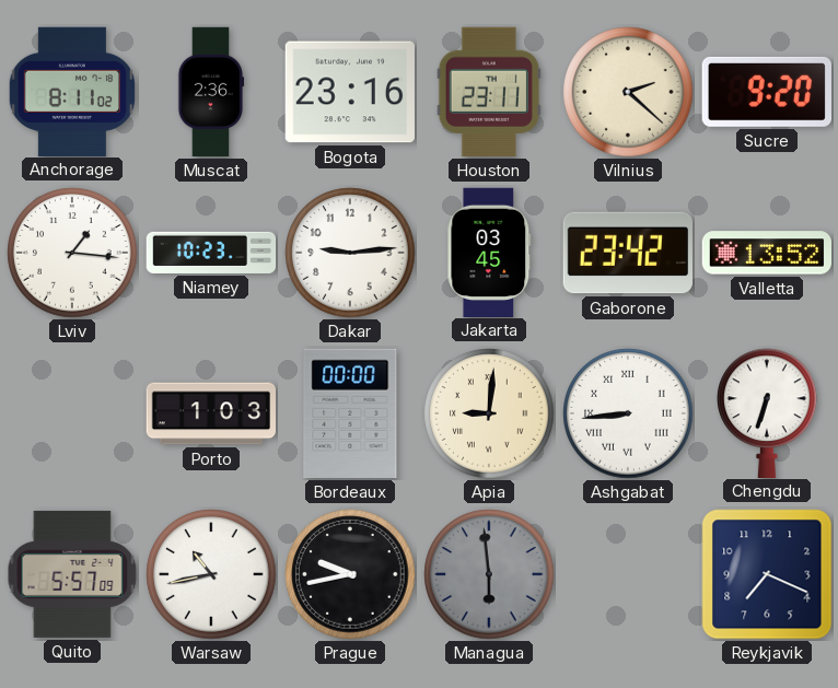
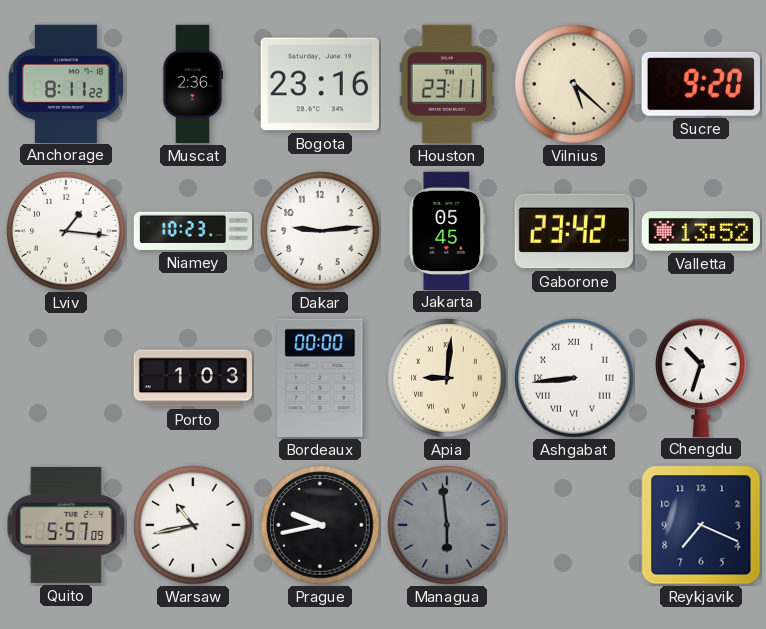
Anchorage: 8:11:02 -> 8:11:22
Vilnius: 2:22 -> 5:22
Jakarta: 03:45 -> 05:45
Chengdu: 6:33 -> 10:33
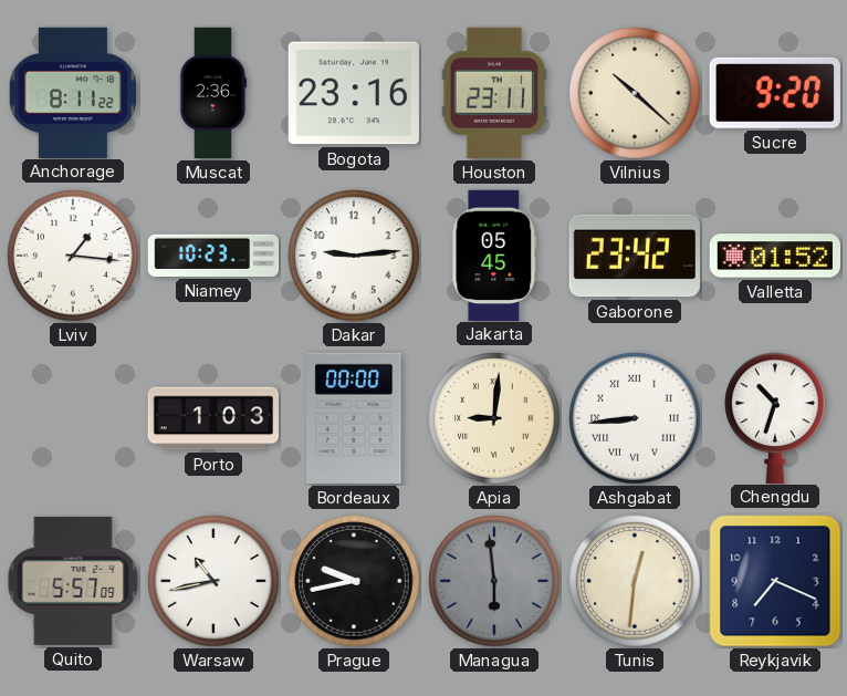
Vilnius: 5:22 -> 10:22
Valletta: 13:52 -> 01:52
Tunis: none -> 12:31
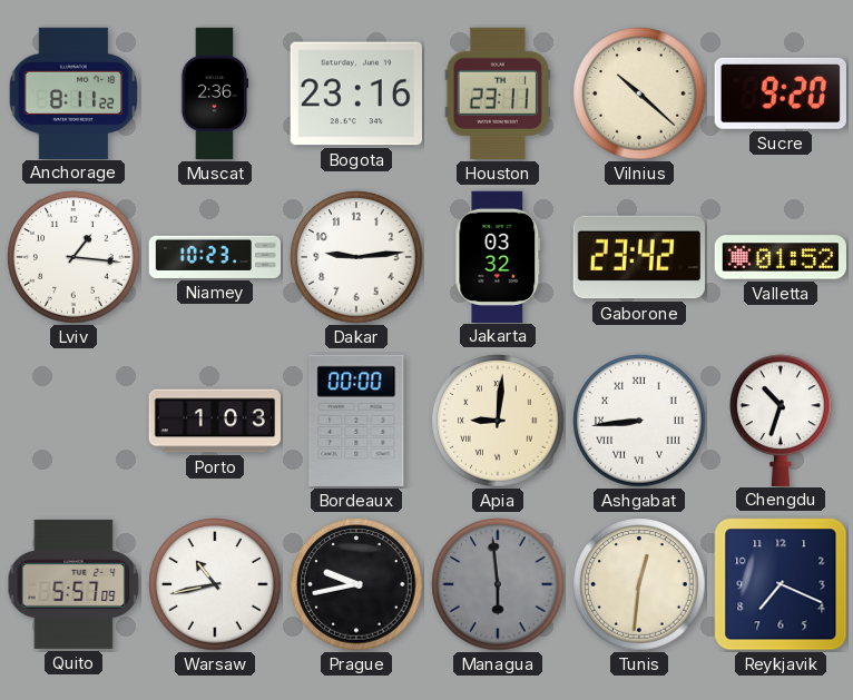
Jakarta: 05:45 -> 03:32
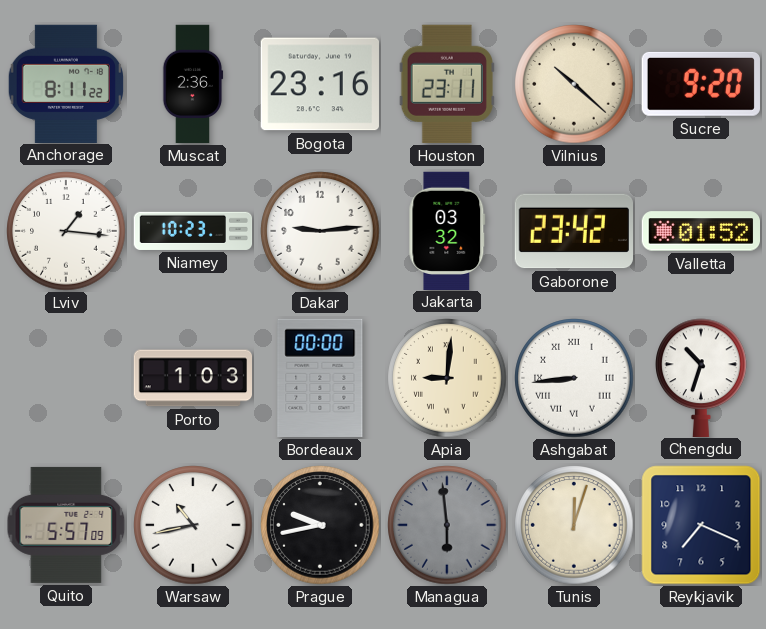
Tunis: 12:31 -> 12:03
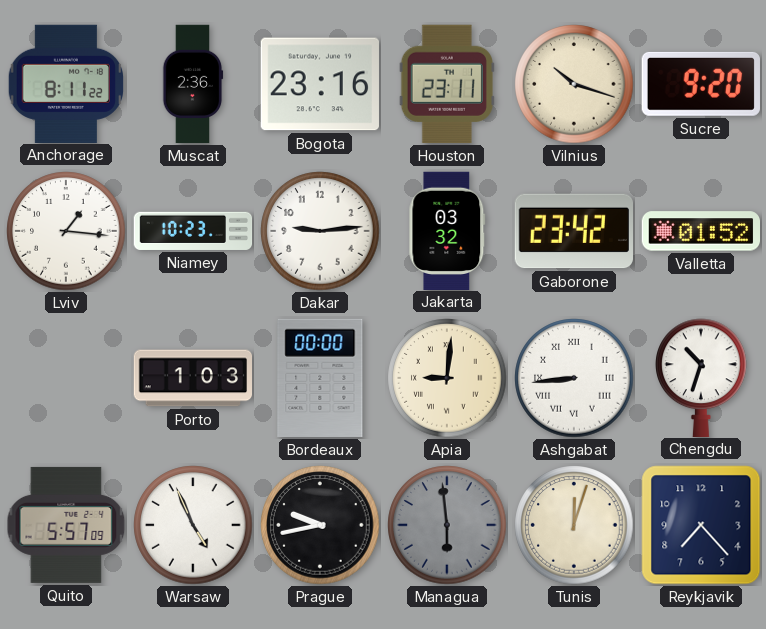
Vilnius: 10:22 -> 10:18
Warsaw: 10:43 -> 4:56
Reykjavik: 7:19 -> 7:23
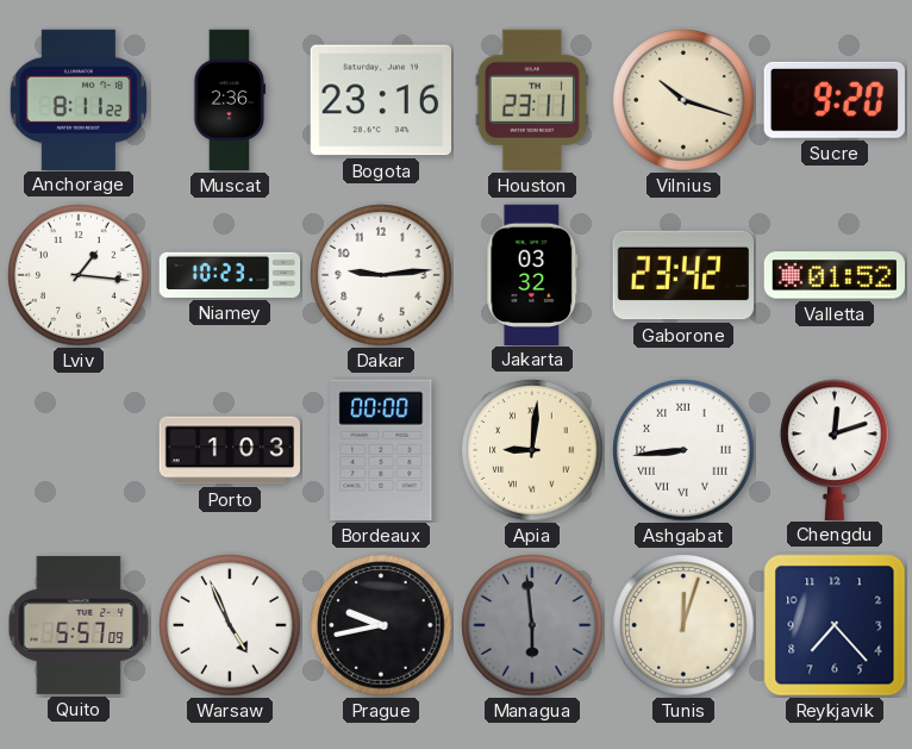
Chengdu: 10:33 -> 12:12
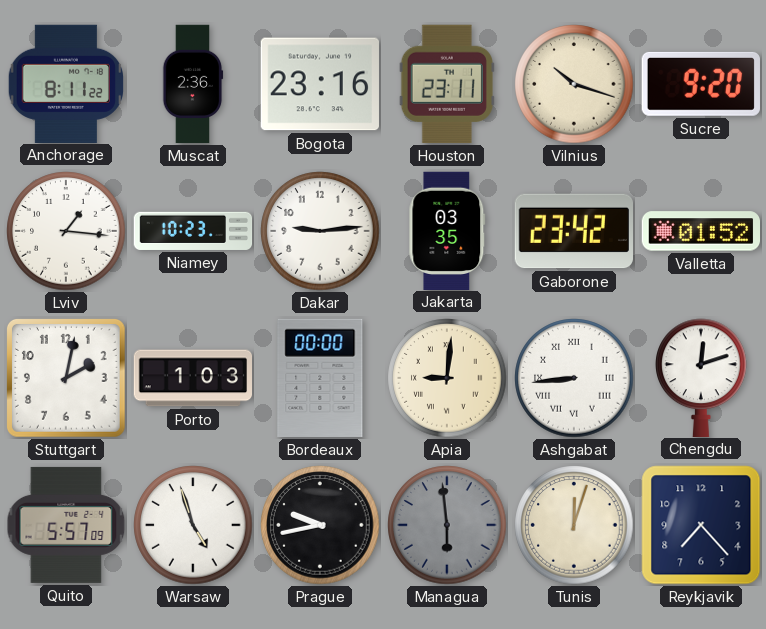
Jakarta: 03:32 -> 03:35
Stuttgart: none -> 2:02
Warsaw: 4:56 -> 4:57
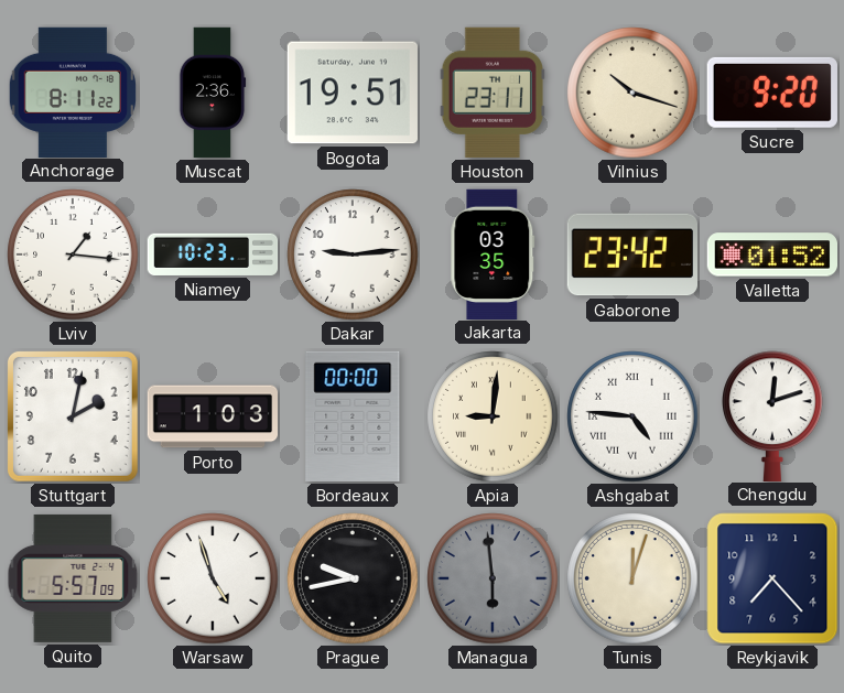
Bogota: 23:16 -> 19:51
Ashgabat: 8:44 -> 4:46
